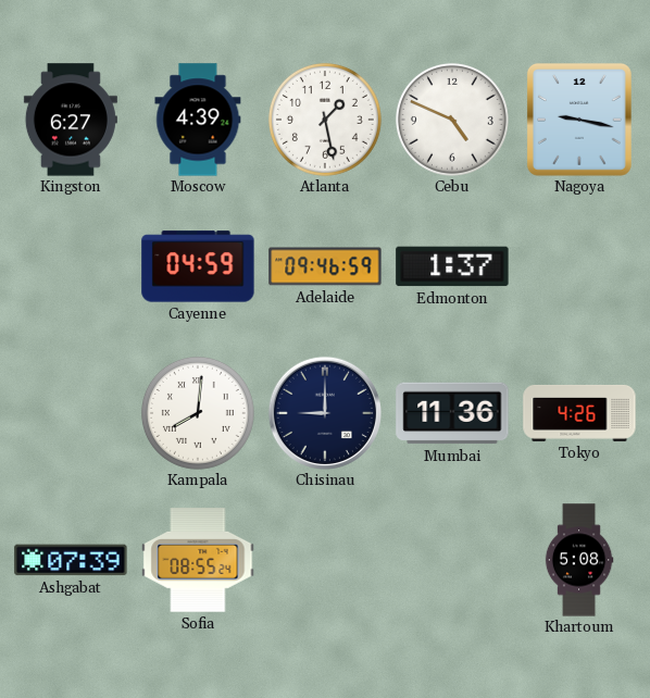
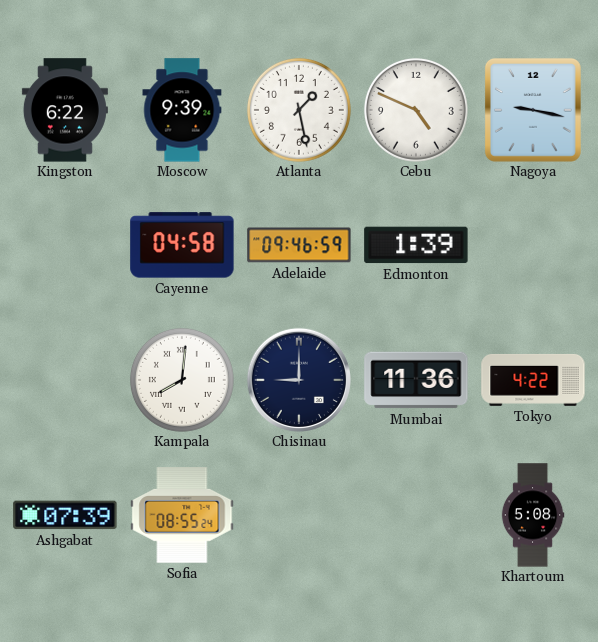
Kingston: 6:27 -> 6:22
Moscow: 4:39 -> 9:39
Cayenne: 04:59 -> 04:58
Edmonton: 1:37 -> 1:39
Tokyo: 4:26 -> 4:22
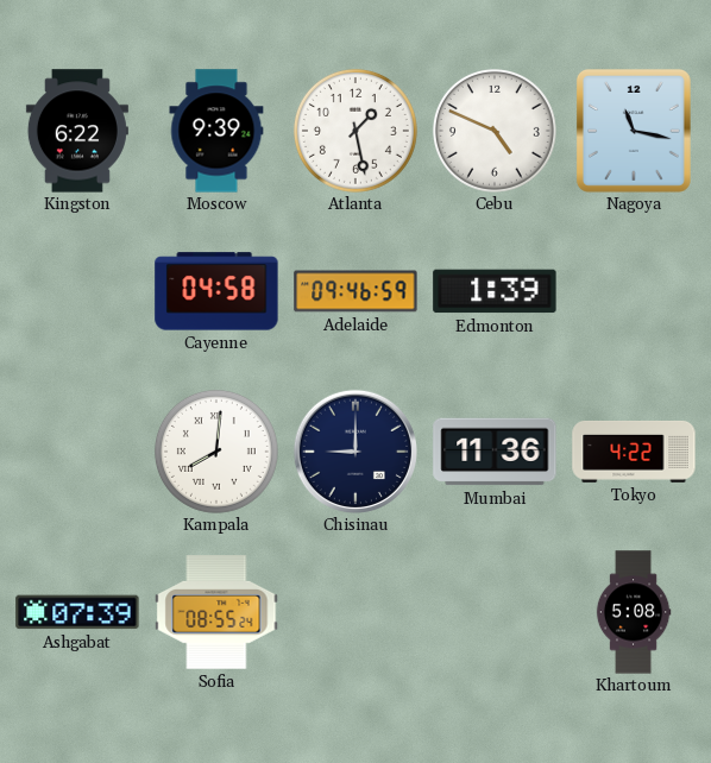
Nagoya: 9:17 -> 11:17
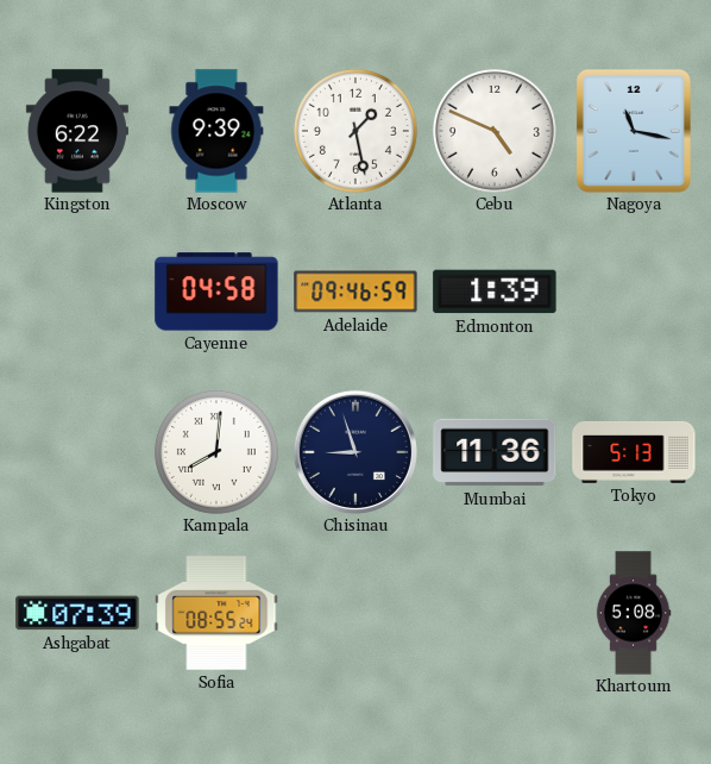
Chisinau: 9:00 -> 8:57
Tokyo: 4:22 -> 5:13
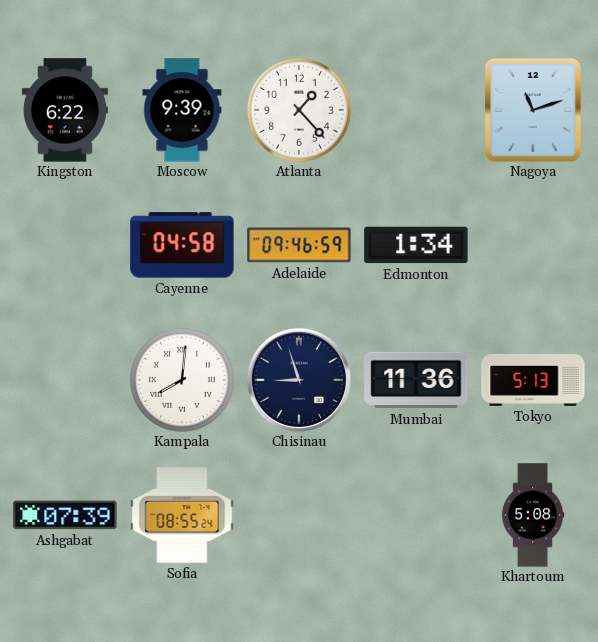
Atlanta: 1:28 -> 1:23
Cebu: 4:49 -> none
Nagoya: 11:17 -> 11:12
Edmonton: 1:39 -> 1:34
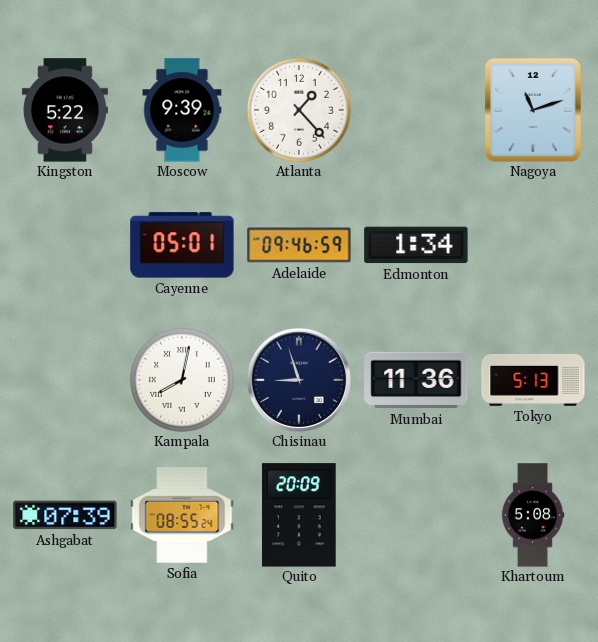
Kingston: 6:22 -> 5:22
Cayenne: 04:58 -> 05:01
Kampala: 8:01 -> 8:02
Quito: none -> 20:09
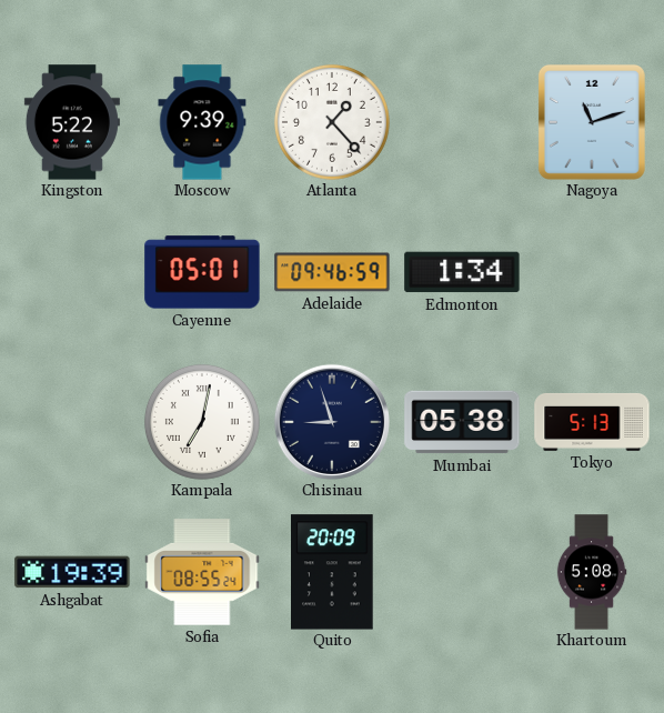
Kampala: 8:02 -> 7:02
Mumbai: 11:36 -> 05:38
Ashgabat: 07:39 -> 19:39
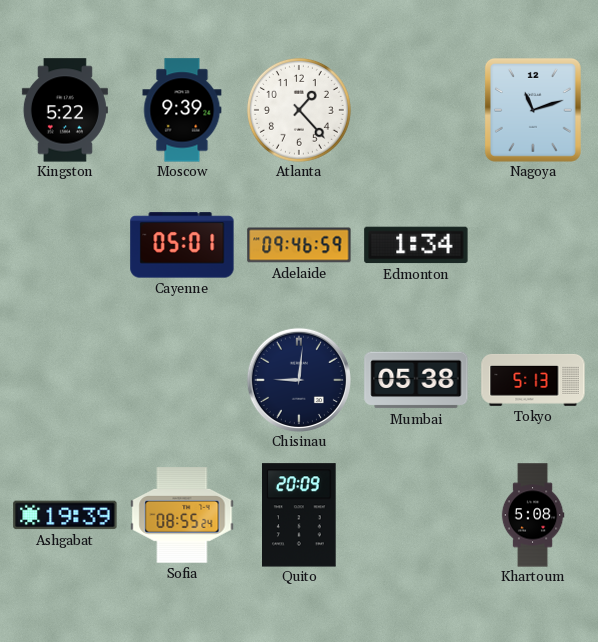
Kampala: 7:02 -> none
Chisinau: 8:57 -> 9:01
